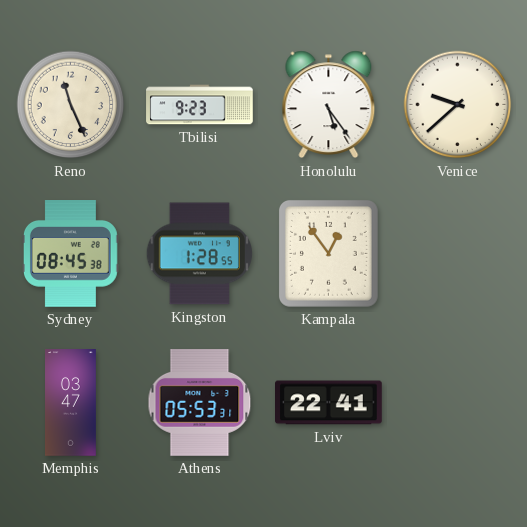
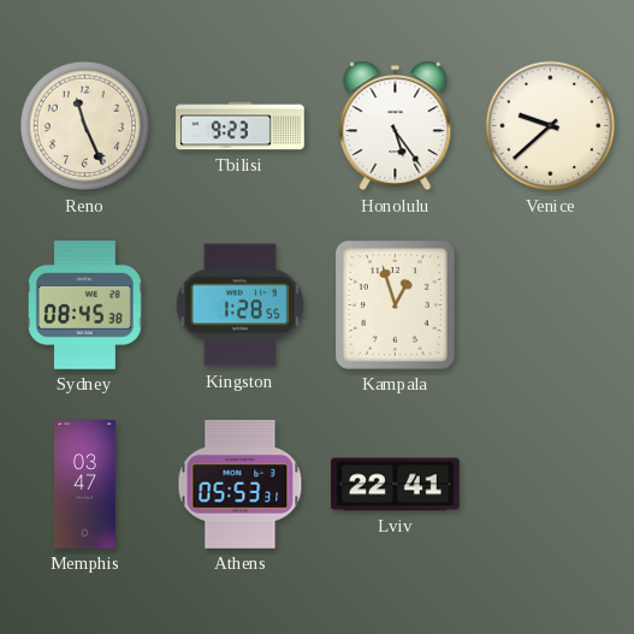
Kampala: 12:54 -> 12:57
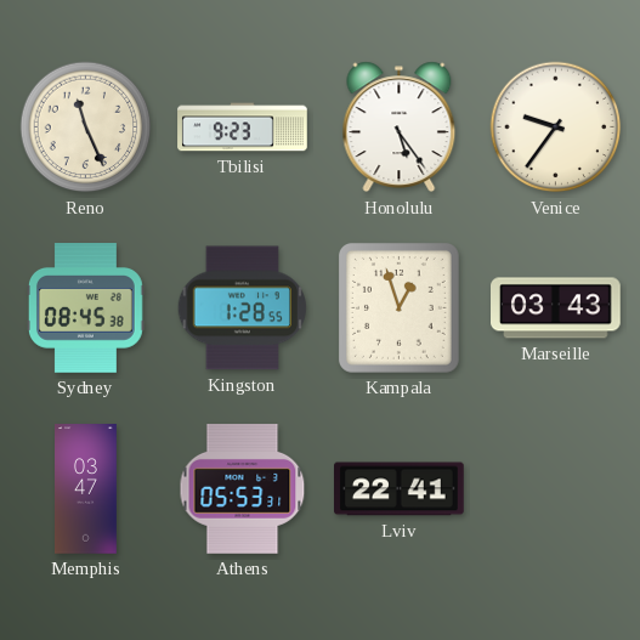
Venice: 9:38 -> 9:36
Marseille: none -> 03:43
